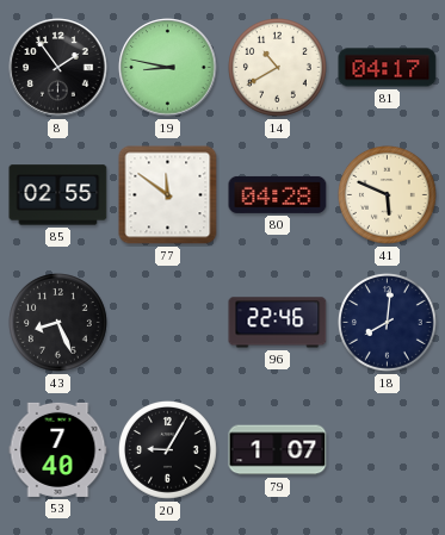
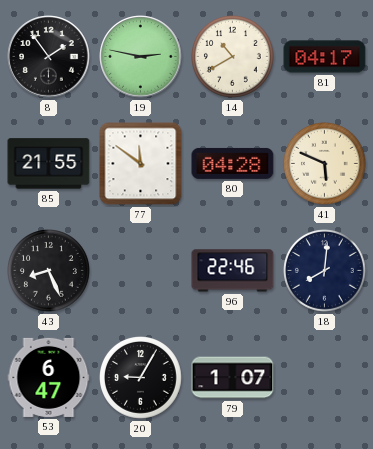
19: 8:47 -> 2:47
85: 02:55 -> 21:55
53: 7:40 -> 6:47
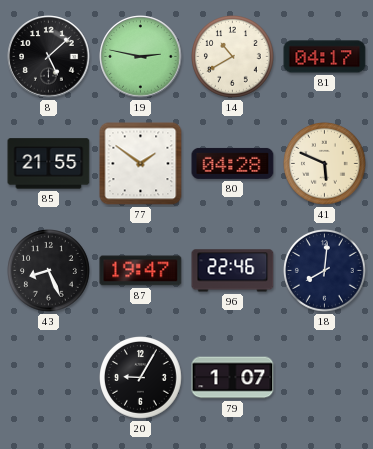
8: 1:54 -> 5:08
77: 11:51 -> 1:51
87: none -> 19:47
53: 6:47 -> none
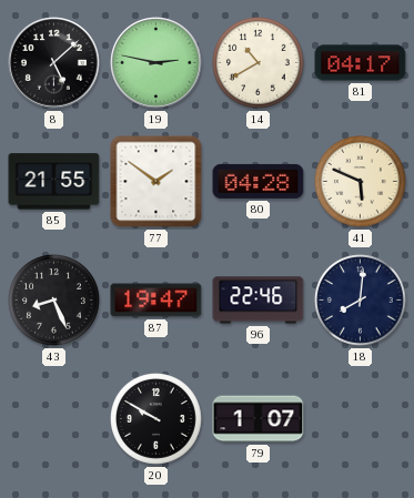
20: 9:05 -> 9:50
